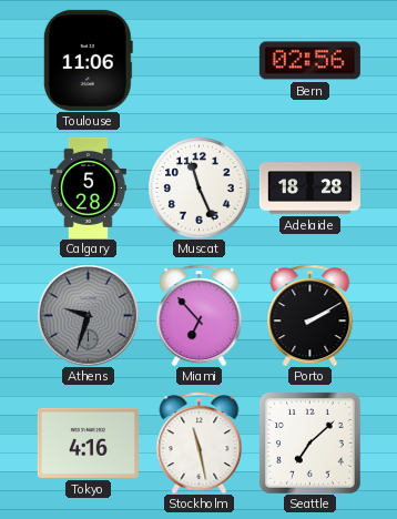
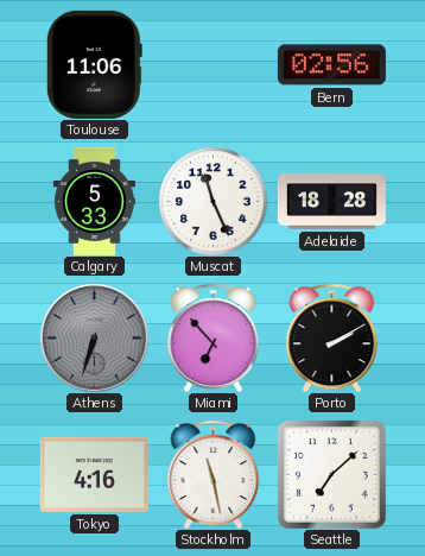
Calgary: 5:28 -> 5:33
Athens: 9:33 -> 6:33
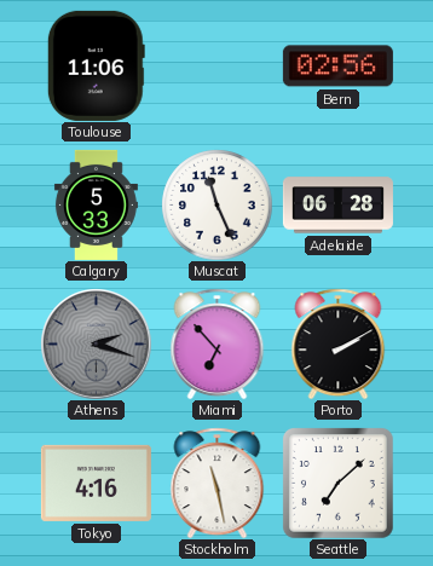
Adelaide: 18:28 -> 06:28
Athens: 6:33 -> 2:18
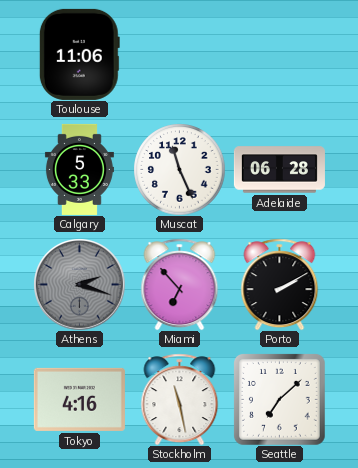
Bern: 02:56 -> none
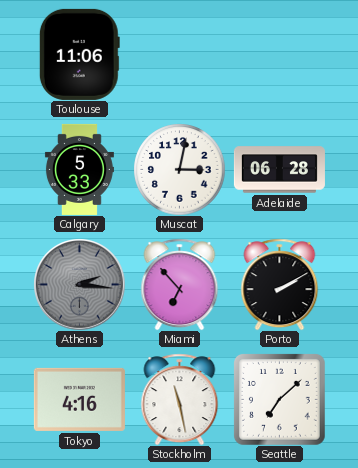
Muscat: 11:26 -> 3:02
Athens: 2:18 -> 2:16
